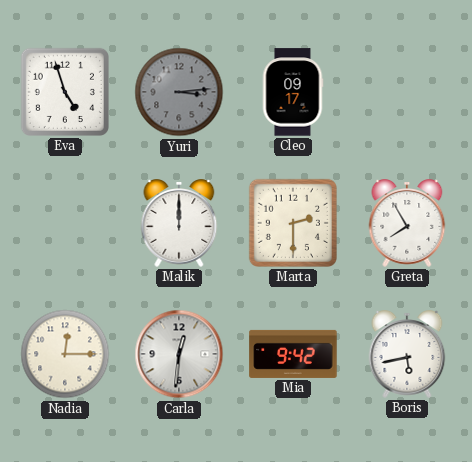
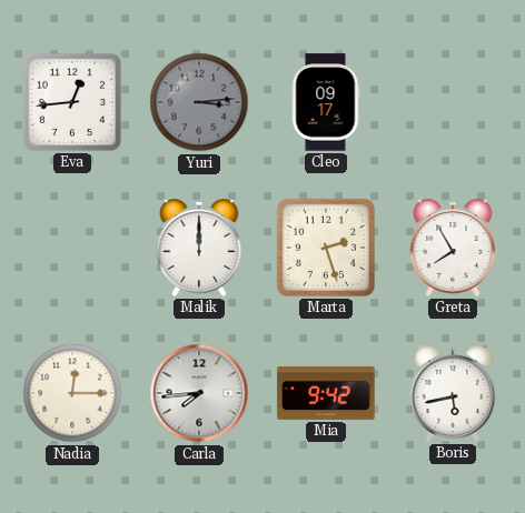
Eva: 4:57 -> 12:44
Marta: 2:30 -> 2:27
Carla: 12:31 -> 7:44
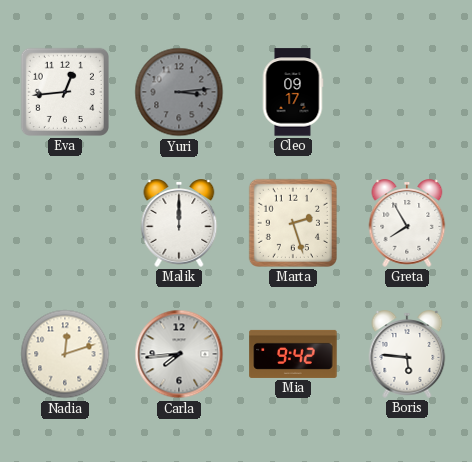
Nadia: 12:15 -> 12:12
Boris: 5:43 -> 5:46
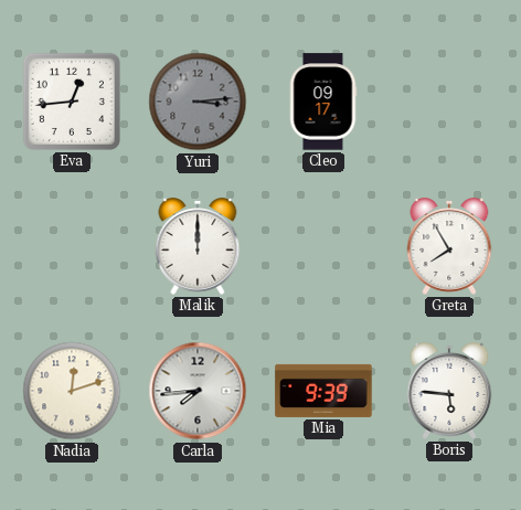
Marta: 2:27 -> none
Mia: 9:42 -> 9:39
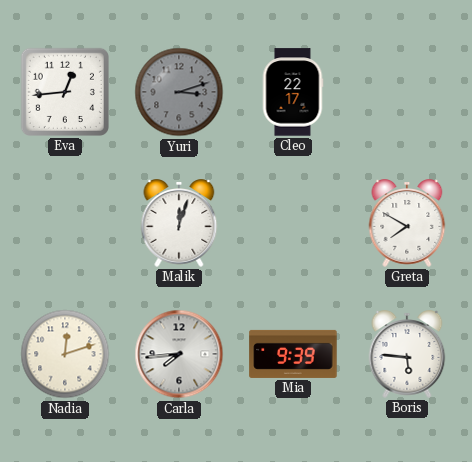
Yuri: 3:14 -> 3:12
Cleo: 09:17 -> 22:17
Malik: 12:00 -> 12:03
Greta: 7:55 -> 7:50
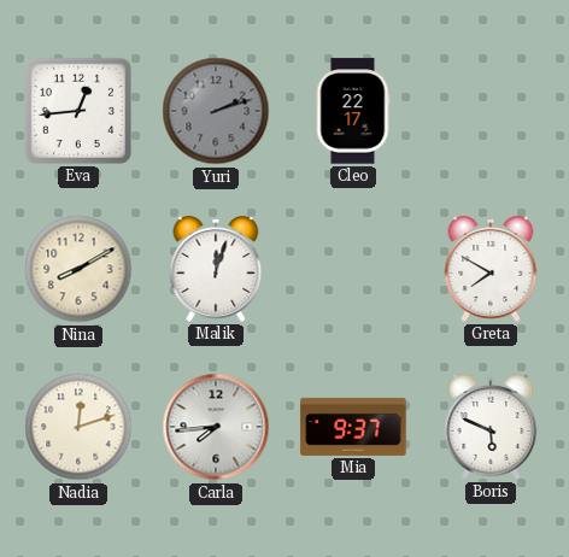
Yuri: 3:12 -> 2:12
Nina: none -> 8:10
Mia: 9:39 -> 9:37
Boris: 5:46 -> 5:49
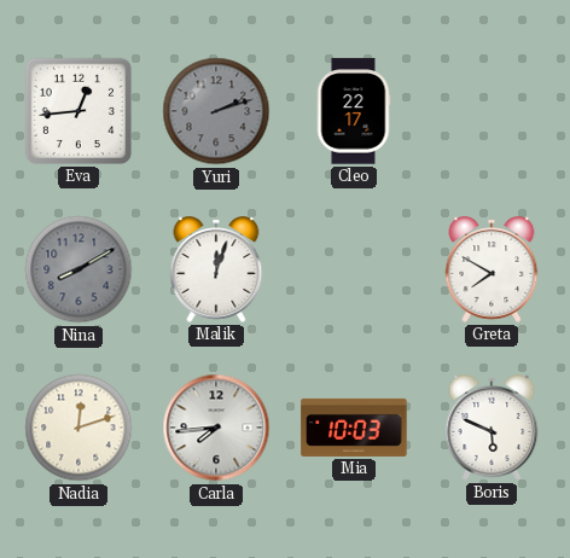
Nina dial: cream -> grey
Mia: 9:37 -> 10:03
